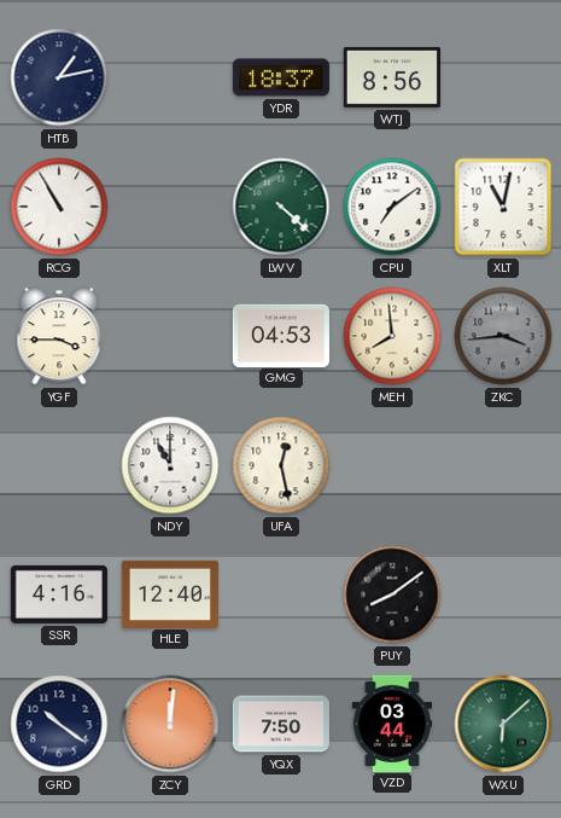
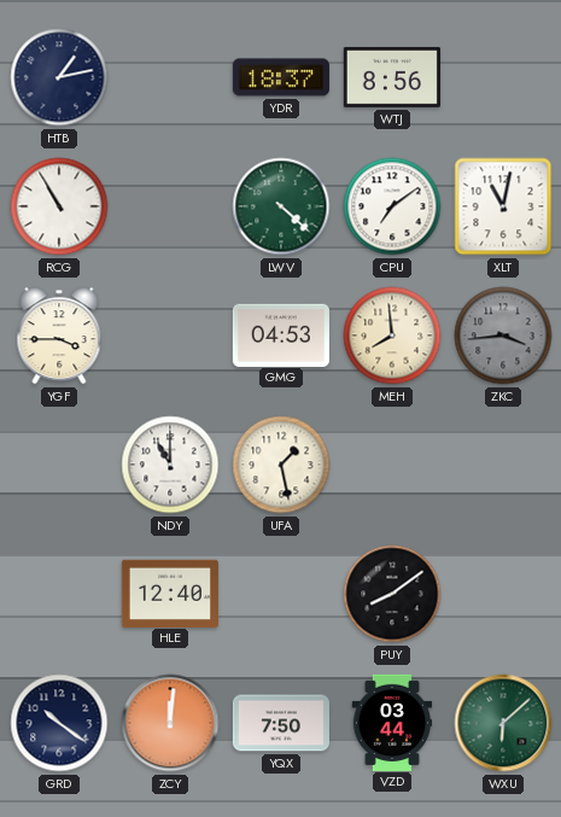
UFA: 12:28 -> 1:28
SSR: 4:16 -> none
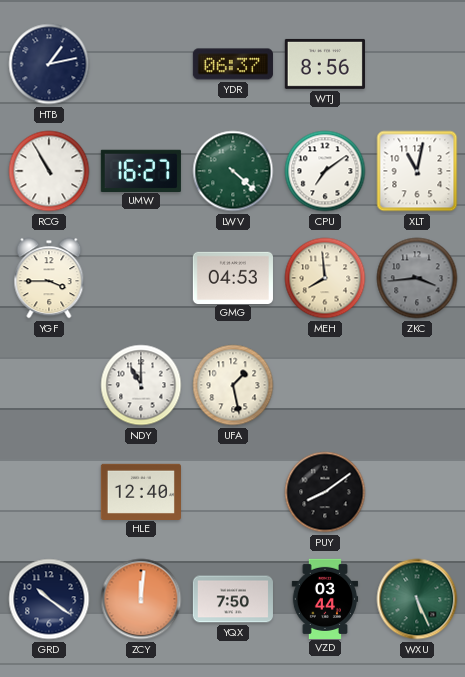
YDR: 18:37 -> 06:37
UMW: none -> 16:27
WXU: 6:08 -> 5:26
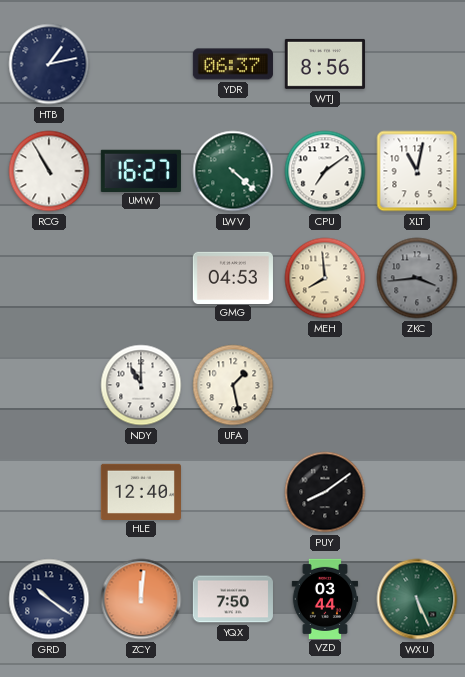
YGF: 3:45 -> none
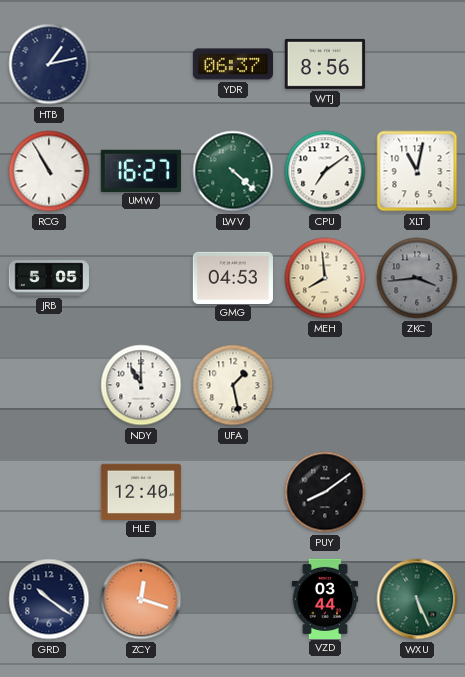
JRB: none -> 5:05
ZCY: 12:01 -> 12:18
YQX: 7:50 -> none
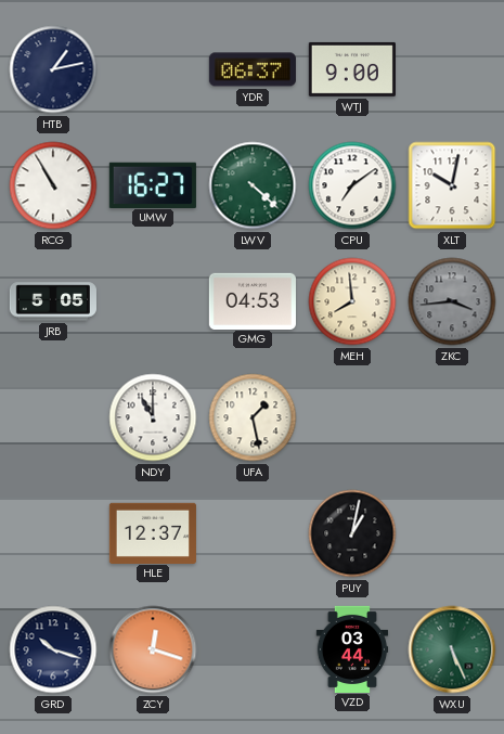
WTJ: 8:56 -> 9:00
XLT: 11:02 -> 10:02
HLE: 12:40 -> 12:37
PUY: 8:09 -> 1:02
GRD: 10:21 -> 10:18
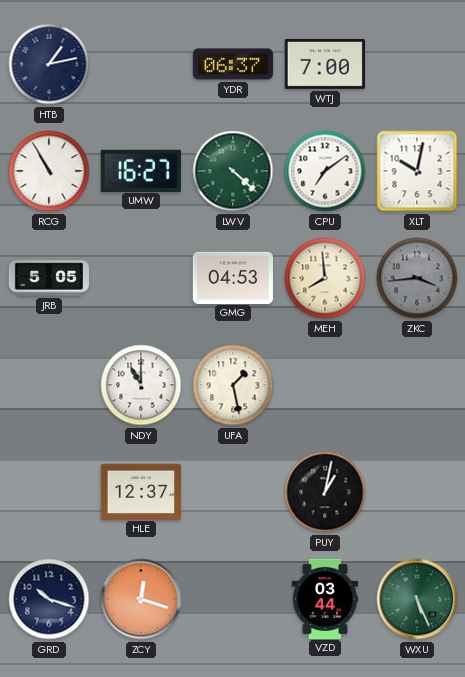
WTJ: 9:00 -> 7:00
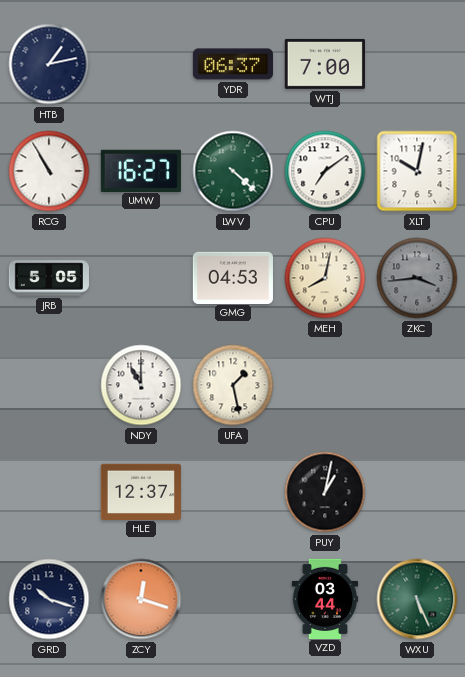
MEH: 7:59 -> 8:02
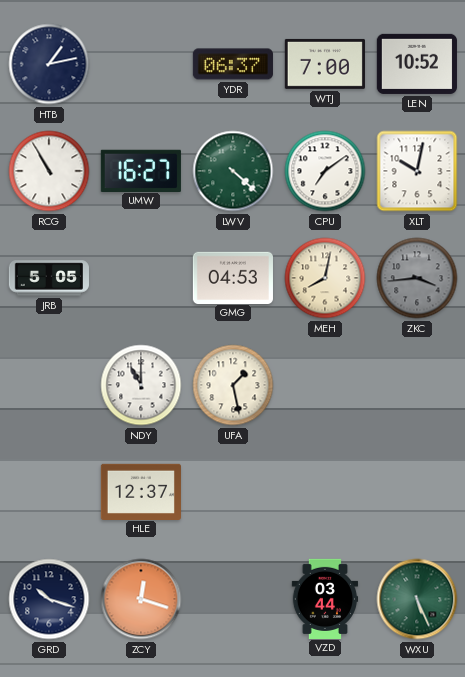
LEN: none -> 10:52
PUY: 1:02 -> none
